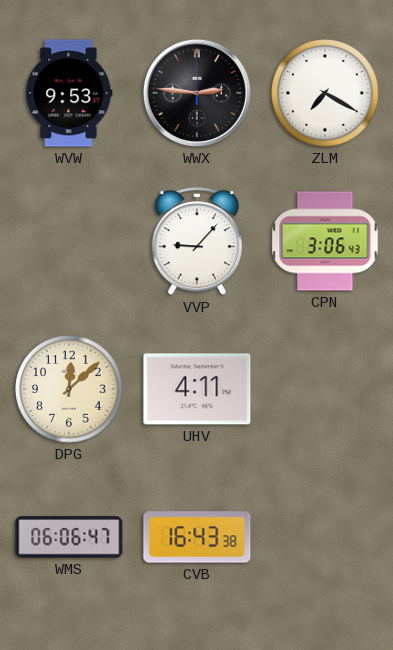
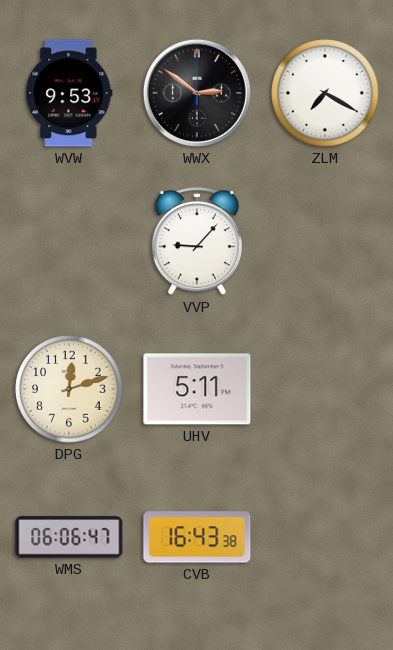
WWX: 2:46 -> 2:51
CPN: 3:06 -> none
DPG: 12:08 -> 12:12
UHV: 4:11 -> 5:11
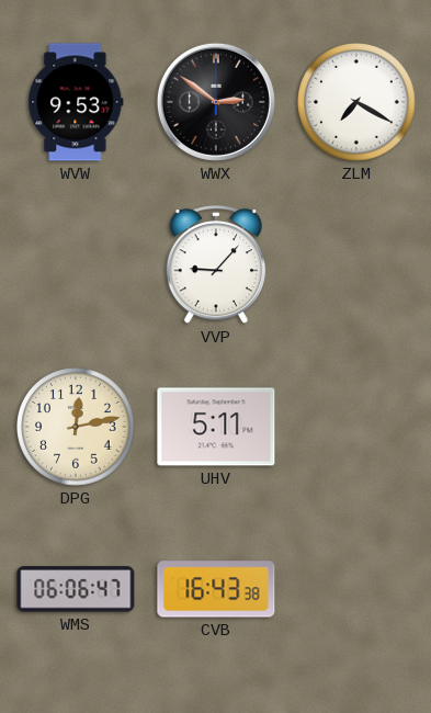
DPG: 12:12 -> 12:13
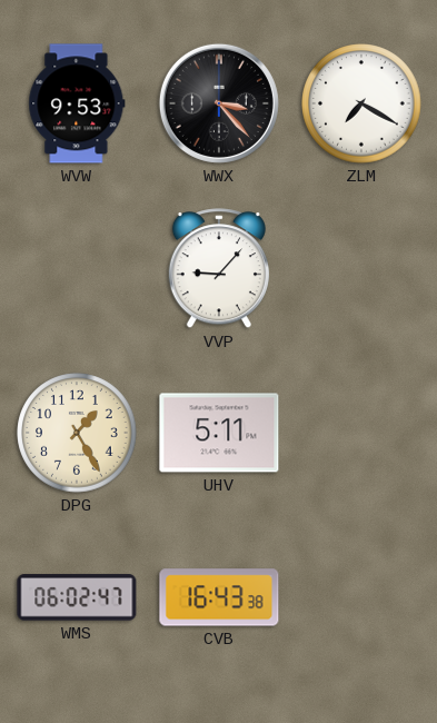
WWX: 2:51 -> 3:23
DPG: 12:13 -> 1:25
WMS: 06:06 -> 06:02
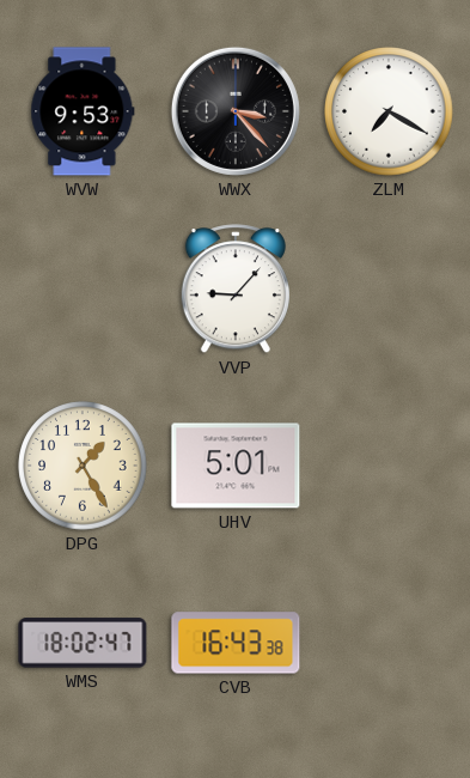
UHV: 5:11 -> 5:01
WMS: 06:02 -> 18:02
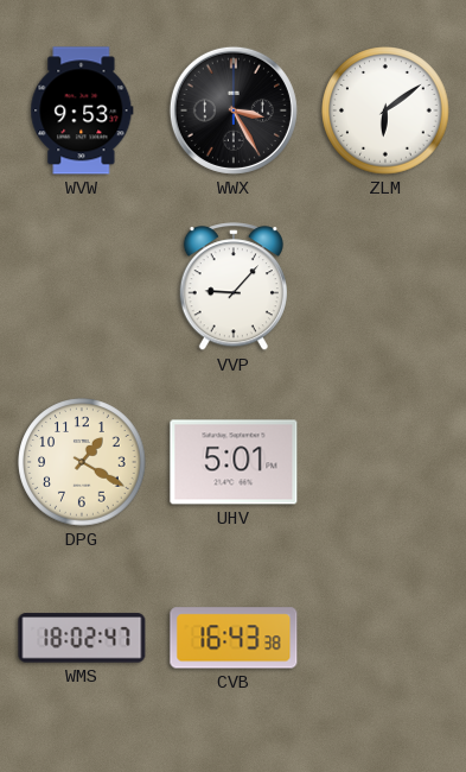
WWX: 3:23 -> 3:25
ZLM: 7:20 -> 6:09
DPG: 1:25 -> 1:20
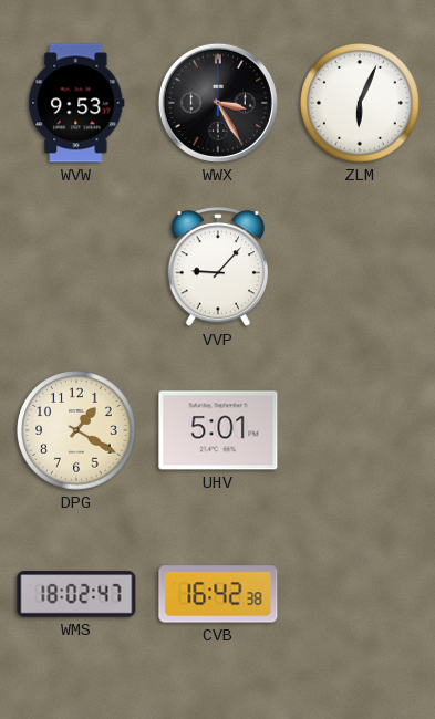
ZLM: 6:09 -> 6:04
CVB: 16:43 -> 16:42
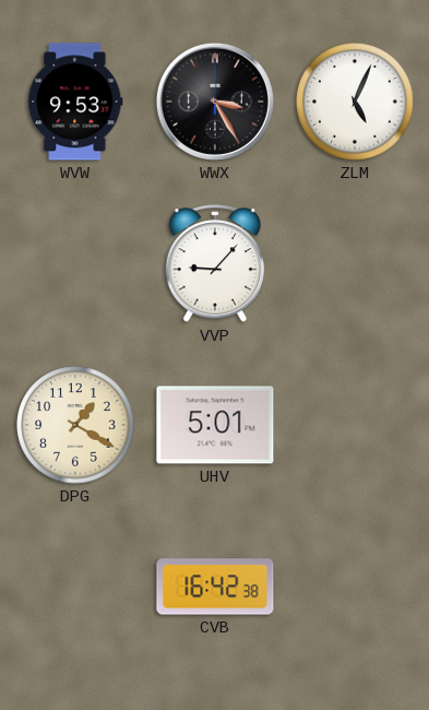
ZLM: 6:04 -> 5:04
WMS: 18:02 -> none
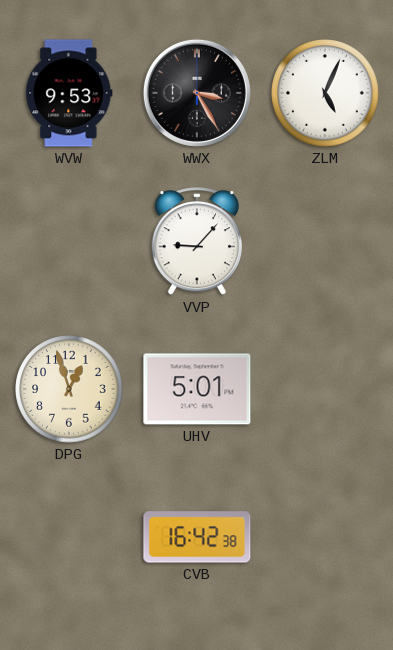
DPG: 1:20 -> 12:57
